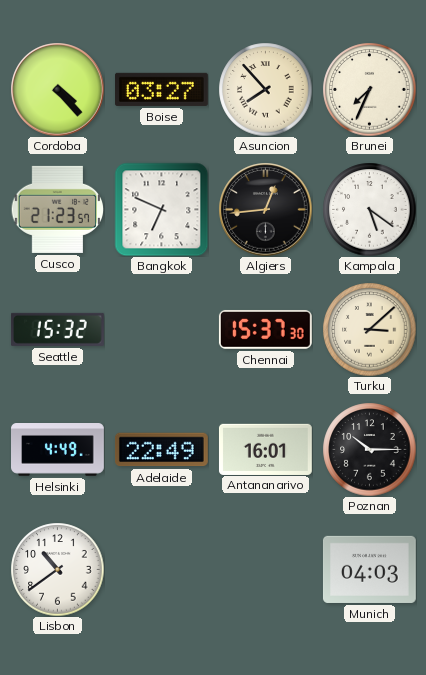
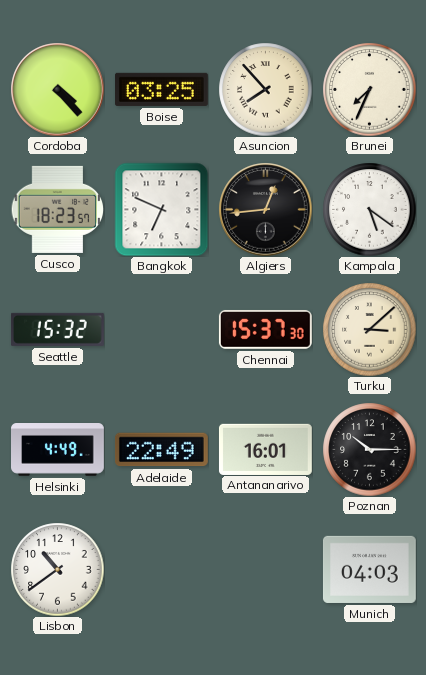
Boise: 03:27 -> 03:25
Cusco: 21:23 -> 18:23
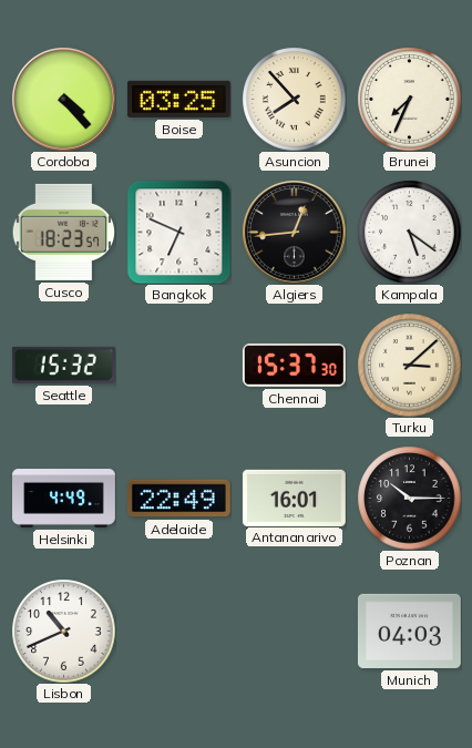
Lisbon: 10:39 -> 10:41
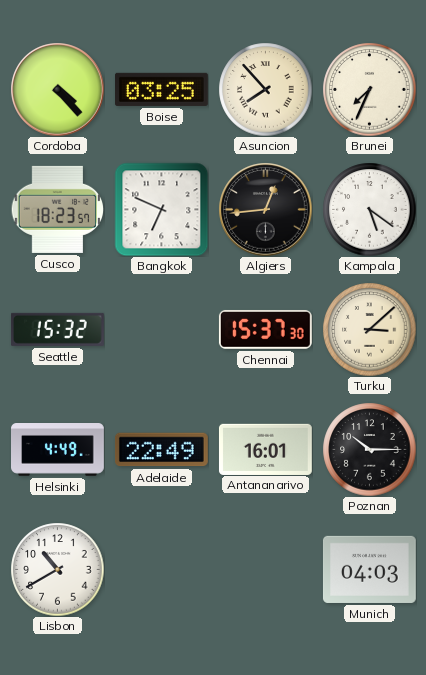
Lisbon: 10:41 -> 10:40
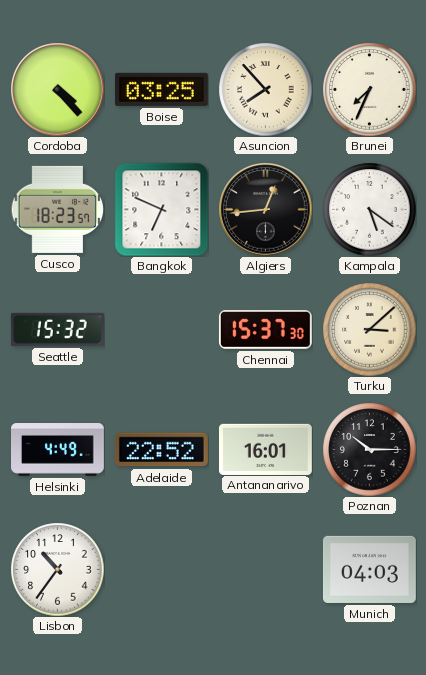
Adelaide: 22:49 -> 22:52
Lisbon: 10:40 -> 10:36
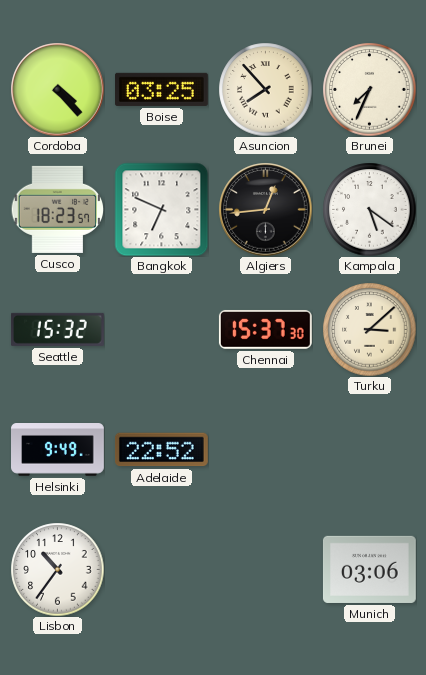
Helsinki: 4:49 -> 9:49
Antananarivo: 16:01 -> none
Poznan: 10:15 -> none
Munich: 04:03 -> 03:06
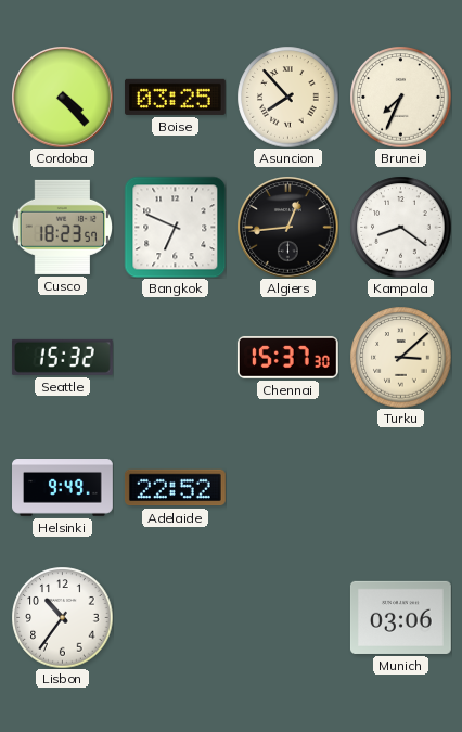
Kampala: 5:21 -> 8:21
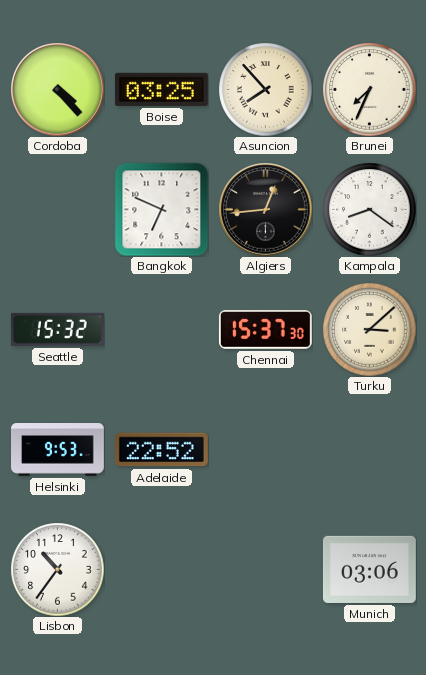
Cusco: 18:23 -> none
Helsinki: 9:49 -> 9:53
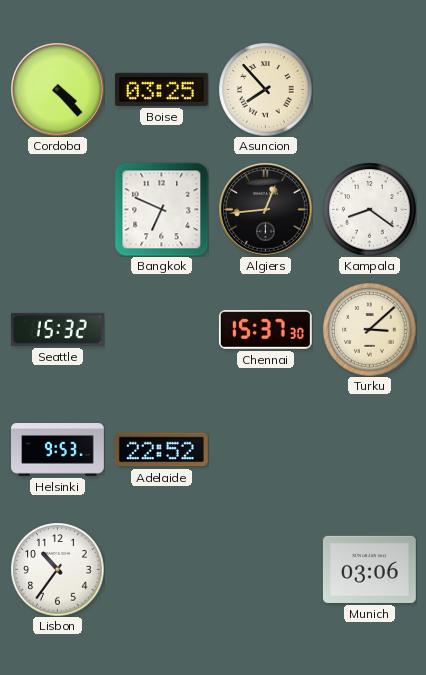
Brunei: 7:34 -> none
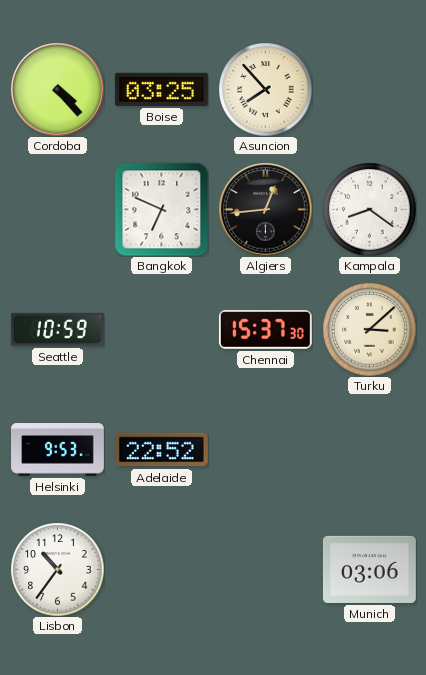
Seattle: 15:32 -> 10:59
